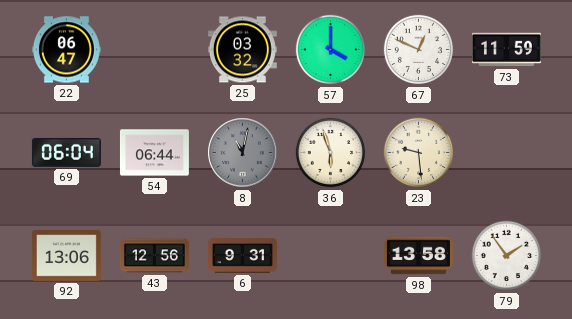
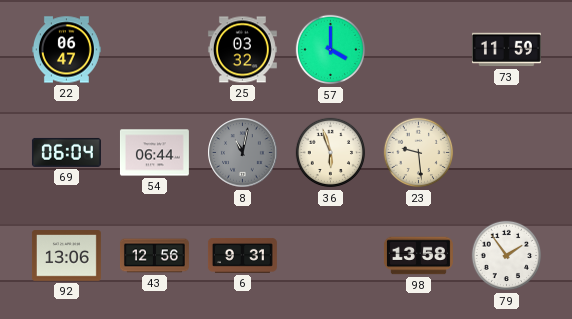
67: 12:49 -> none
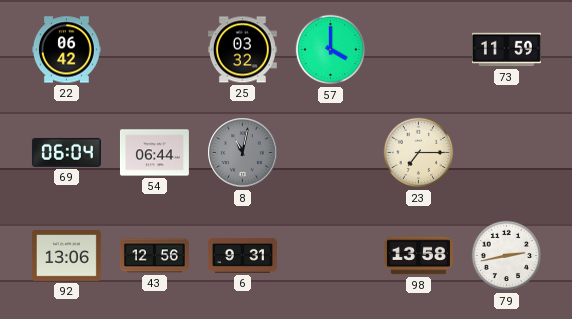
22: 06:47 -> 06:42
36: 5:57 -> none
23: 9:29 -> 7:15
79: 1:54 -> 2:43
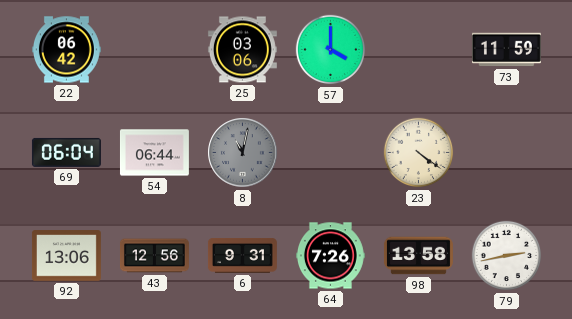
25: 03:32 -> 03:06
23: 7:15 -> 4:21
64: none -> 7:26
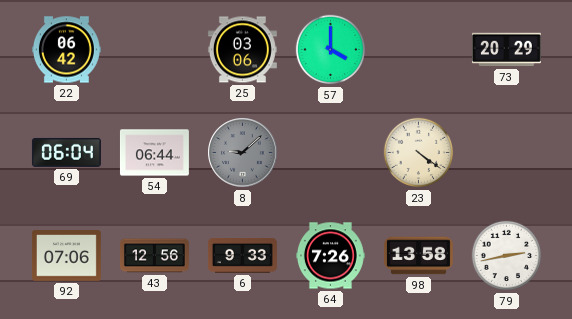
73: 11:59 -> 20:29
8: 11:02 -> 9:08
92: 13:06 -> 07:06
6: 9:31 -> 9:33
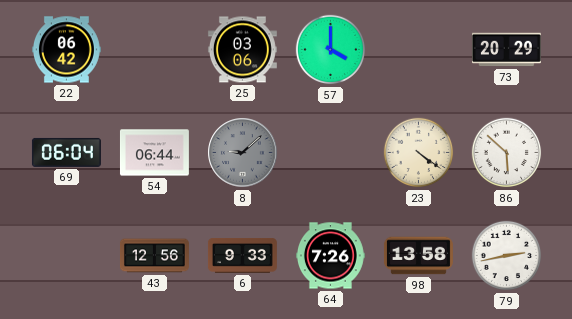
86: none -> 5:52
92: 07:06 -> none
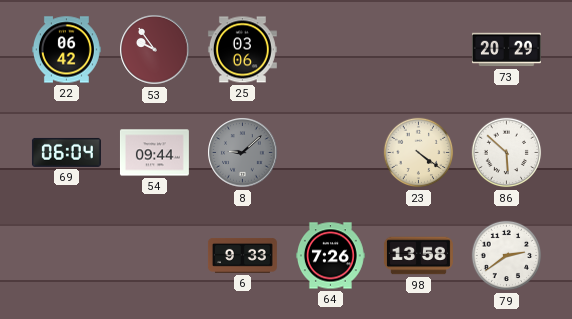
53: none -> 9:54
57: 4:00 -> none
54: 06:44 -> 09:44
43: 12:56 -> none
79: 2:43 -> 2:39
